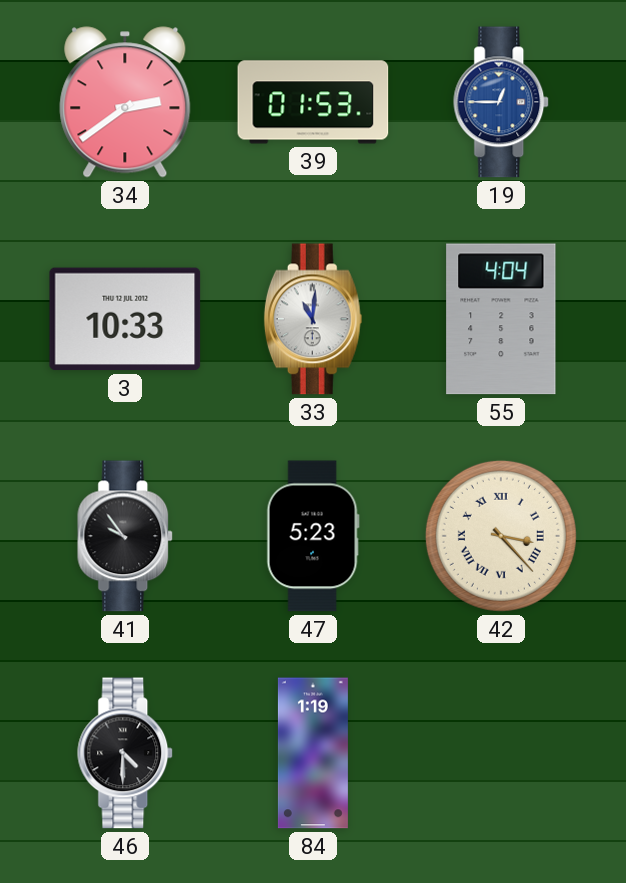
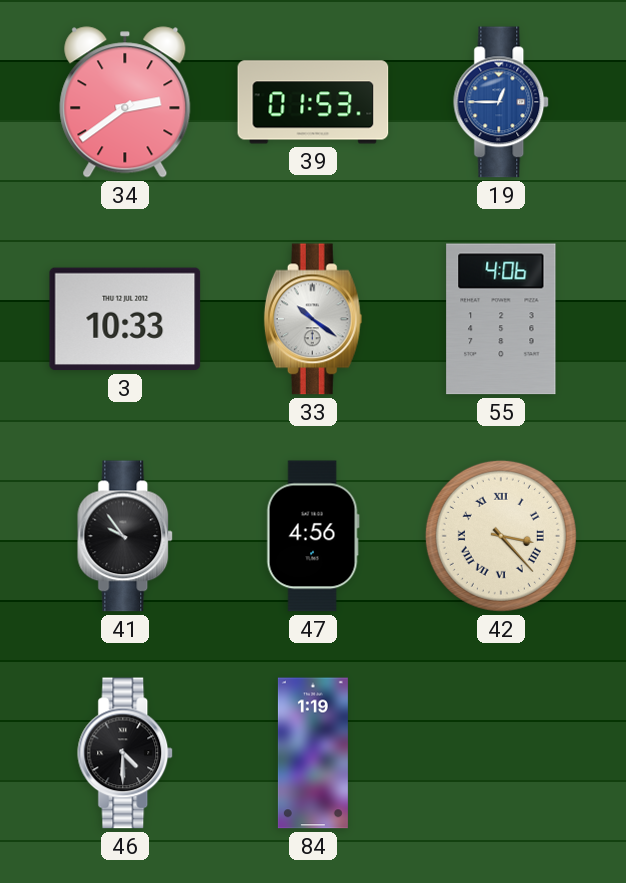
33: 11:01 -> 10:21
55: 4:04 -> 4:06
47: 5:23 -> 4:56
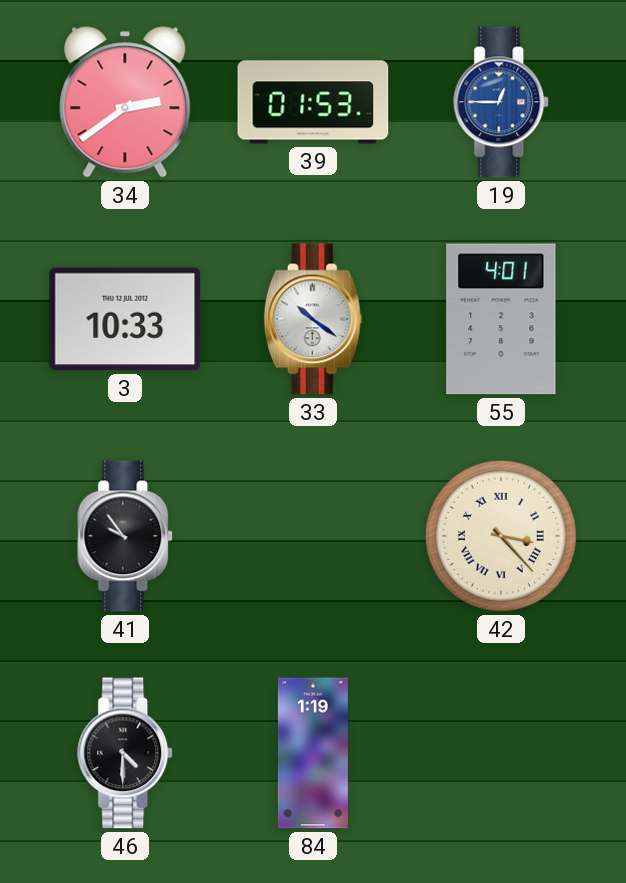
55: 4:06 -> 4:01
47: 4:56 -> none
